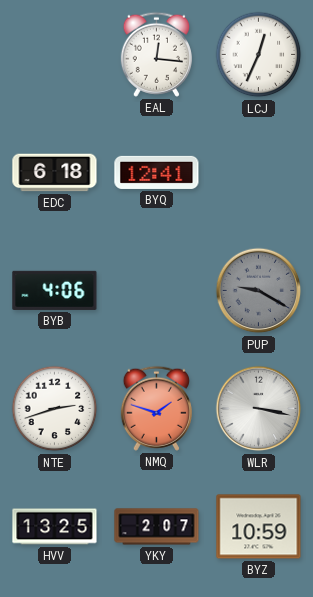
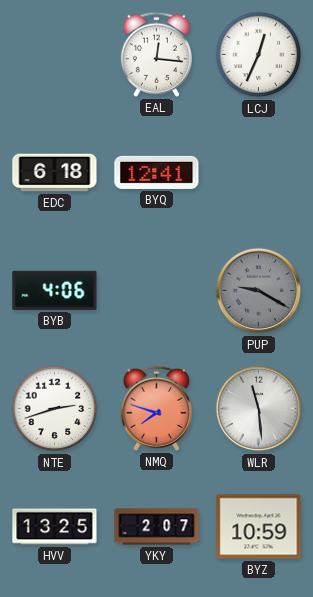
NMQ: 1:48 -> 7:48
WLR: 3:17 -> 11:29
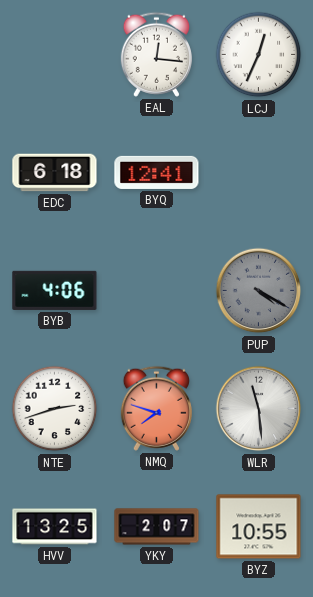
PUP: 9:20 -> 4:20
BYZ: 10:59 -> 10:55
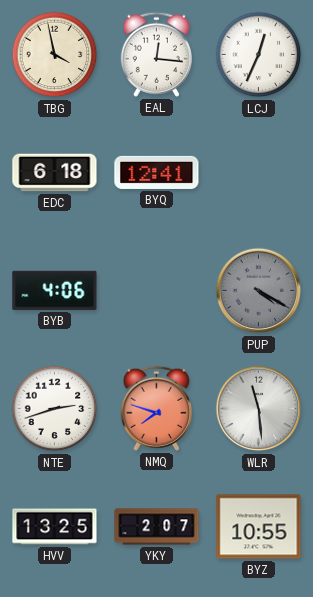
TBG: none -> 3:58
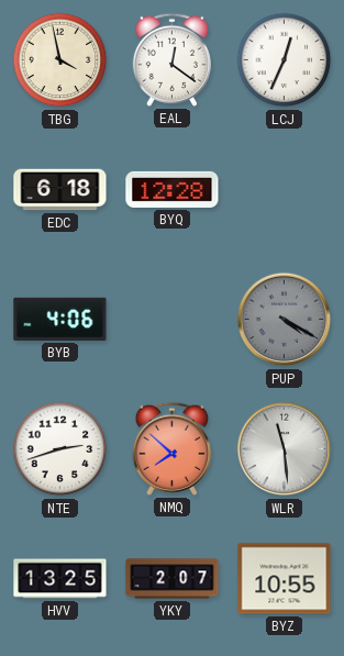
EAL: 12:16 -> 12:21
BYQ: 12:41 -> 12:28
NMQ: 7:48 -> 7:52
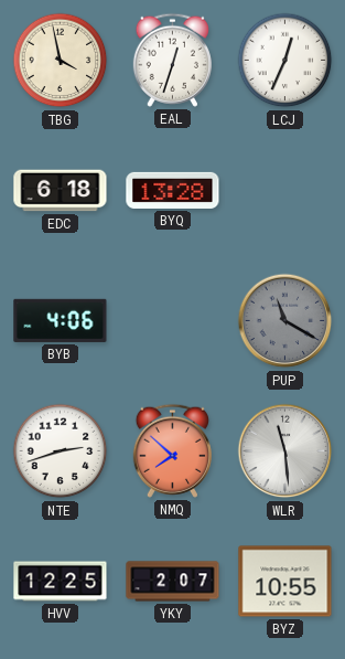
EAL: 12:21 -> 12:33
BYQ: 12:28 -> 13:28
PUP: 4:20 -> 11:20
HVV: 13:25 -> 12:25
